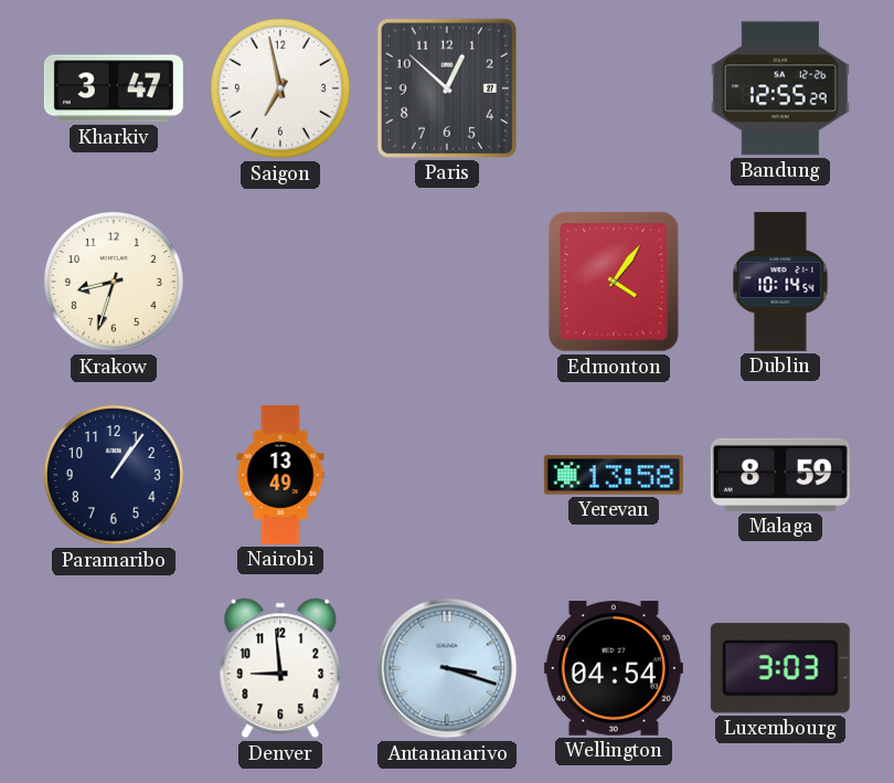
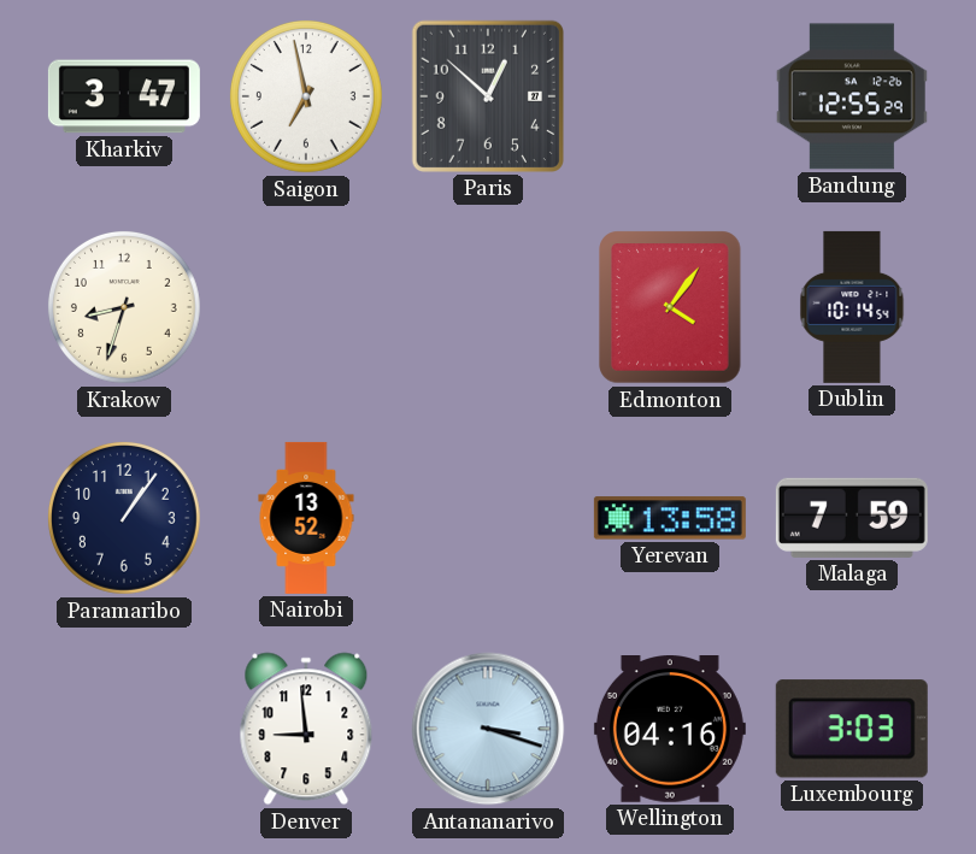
Nairobi: 13:49 -> 13:52
Malaga: 8:59 -> 7:59
Wellington: 04:54 -> 04:16
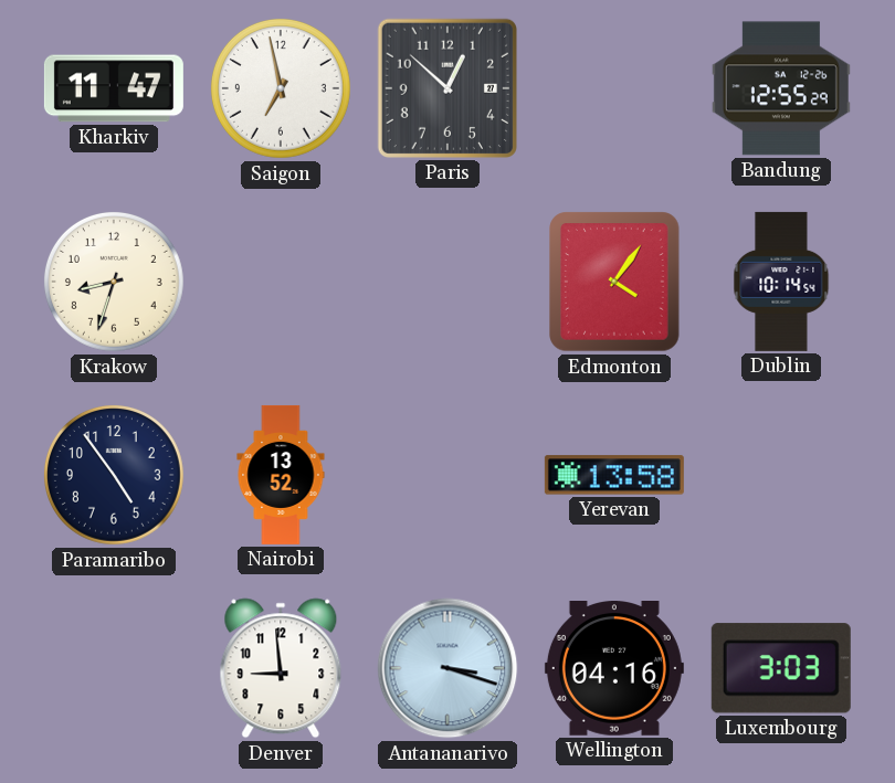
Kharkiv: 3:47 -> 11:47
Paramaribo: 1:06 -> 4:54
Malaga: 7:59 -> none
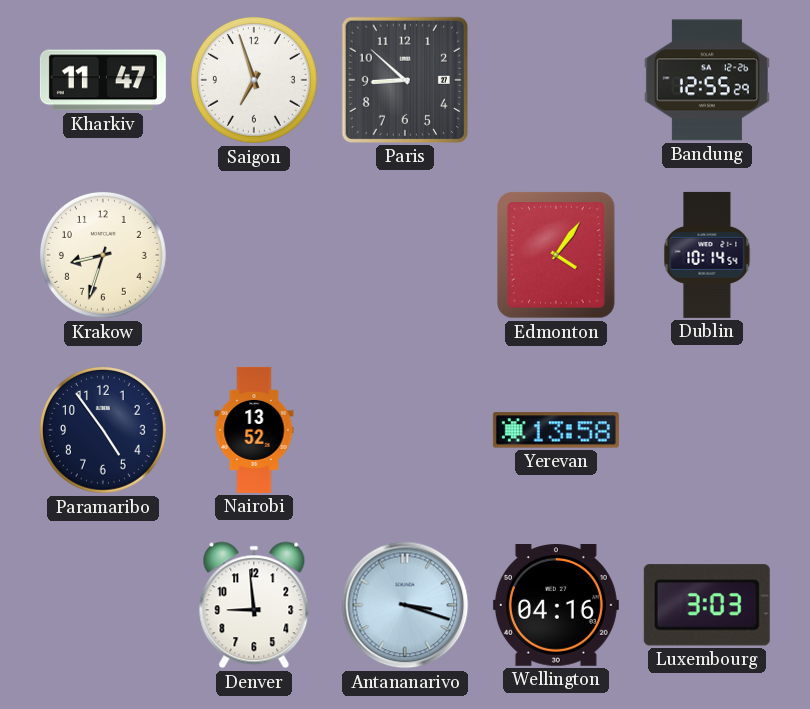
Saigon: 6:58 -> 6:57
Paris: 12:52 -> 8:52
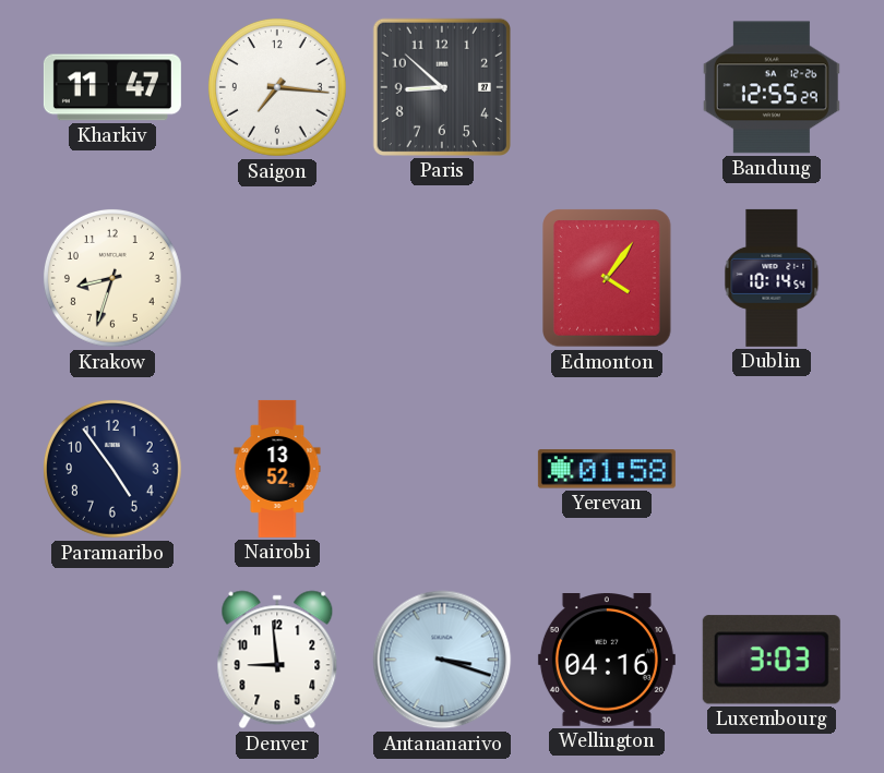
Saigon: 6:57 -> 7:16
Yerevan: 13:58 -> 01:58
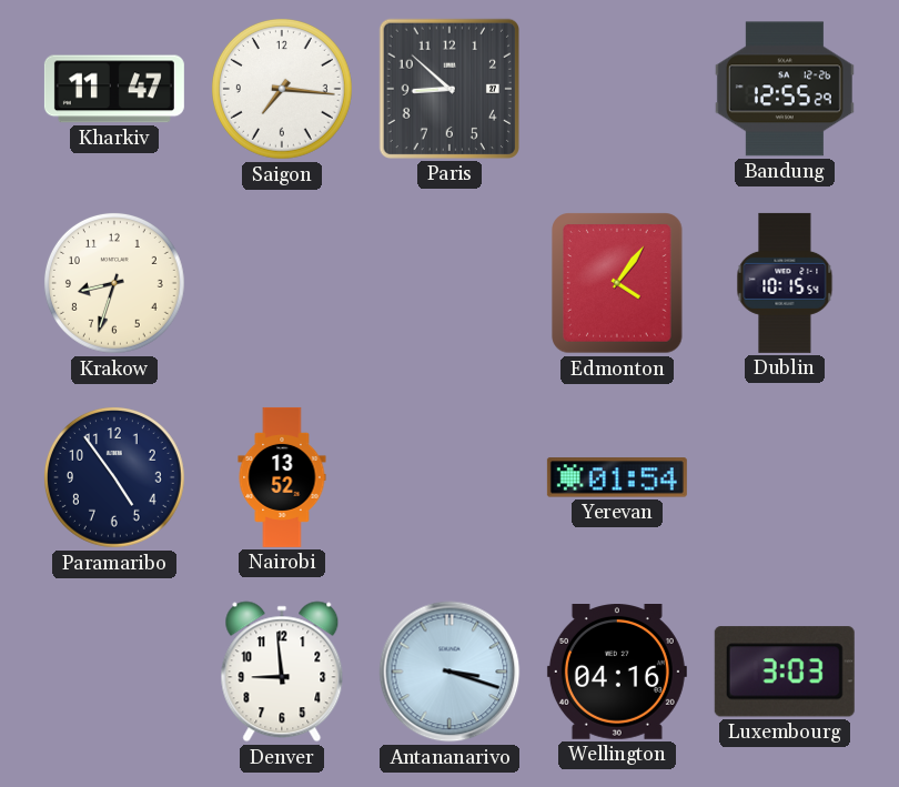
Dublin: 10:14 -> 10:15
Yerevan: 01:58 -> 01:54
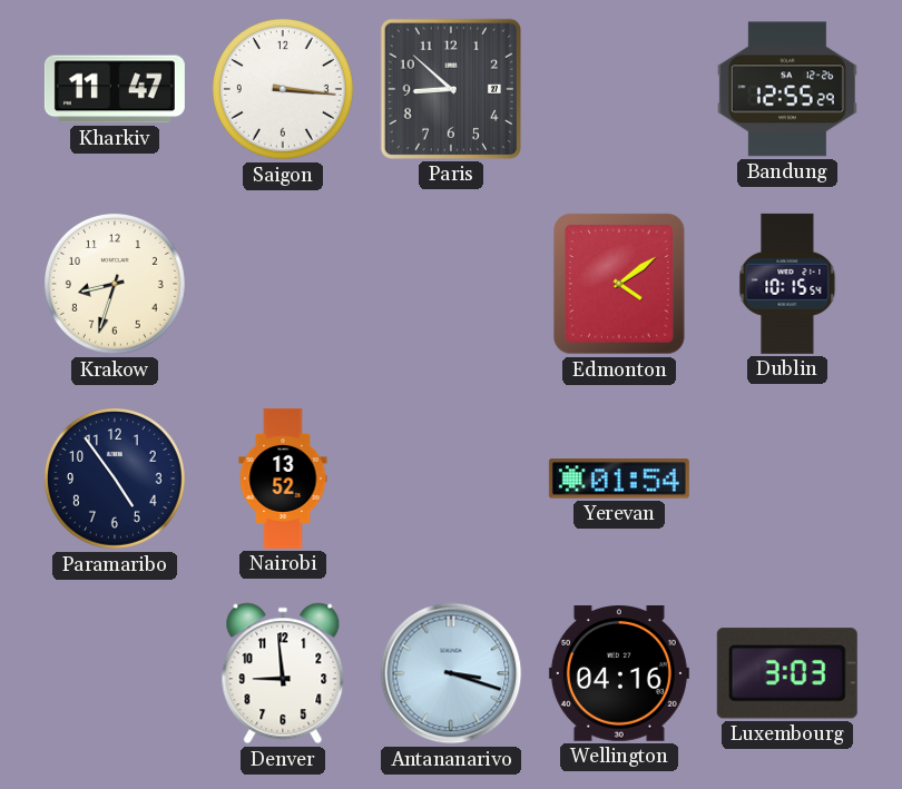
Saigon: 7:16 -> 3:16
Edmonton: 4:06 -> 4:09
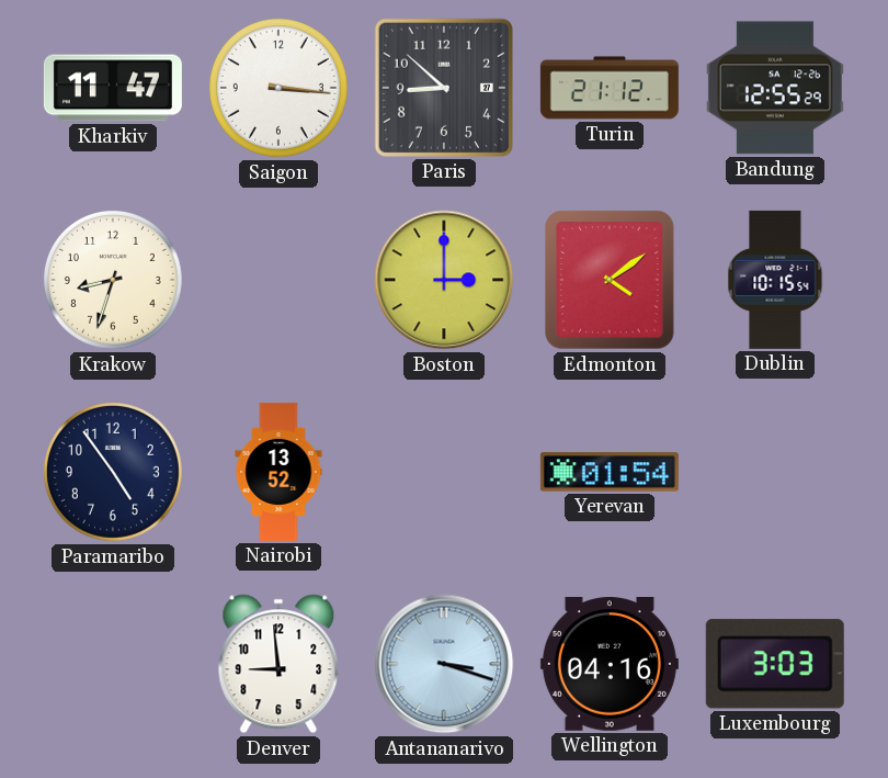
Turin: none -> 21:12
Boston: none -> 3:00
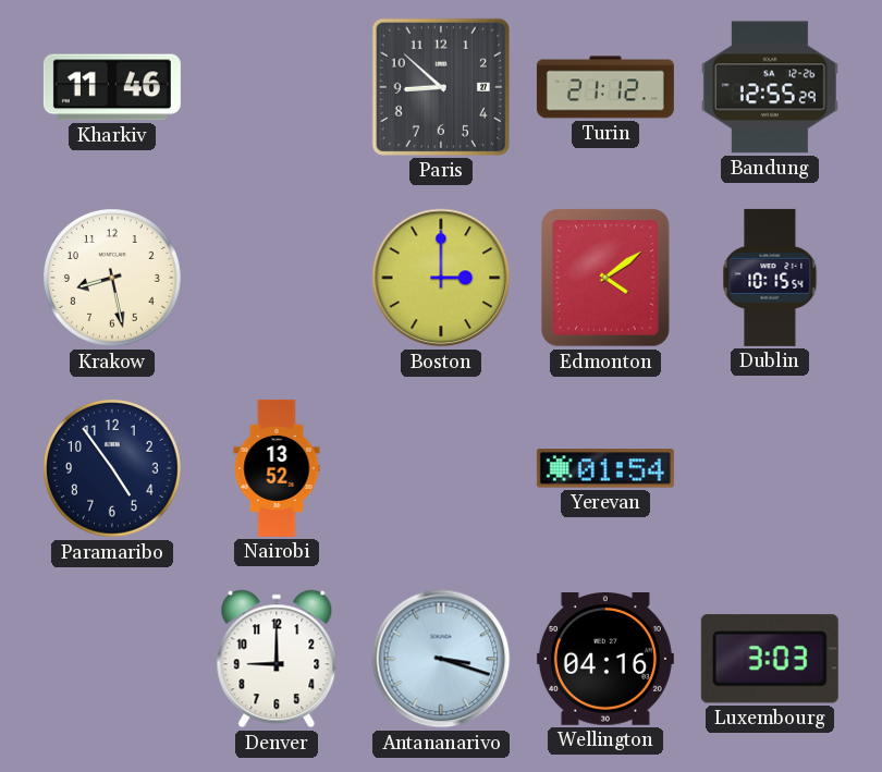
Kharkiv: 11:47 -> 11:46
Saigon: 3:16 -> none
Krakow: 8:33 -> 8:28
Denver: 8:59 -> 9:00
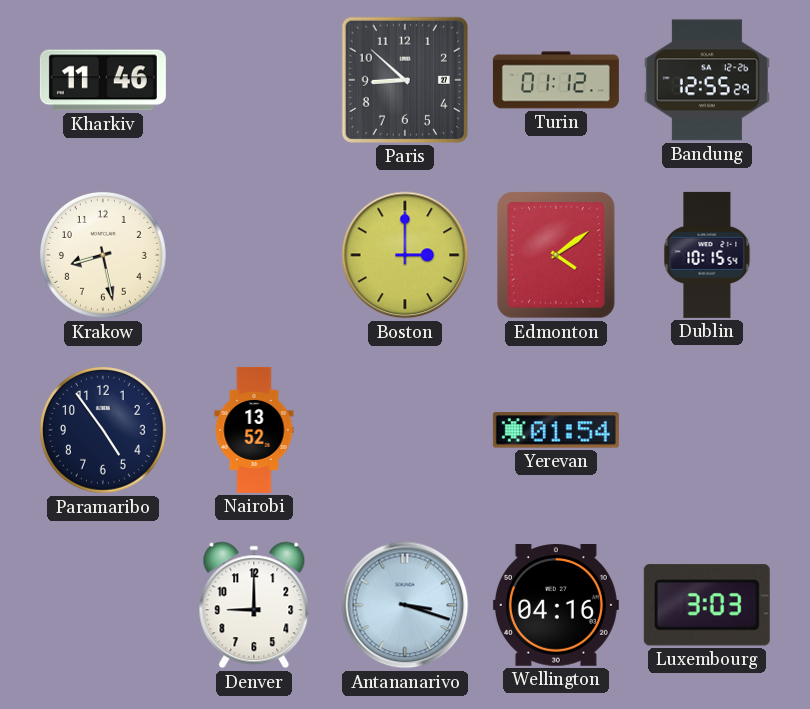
Turin: 21:12 -> 01:12
